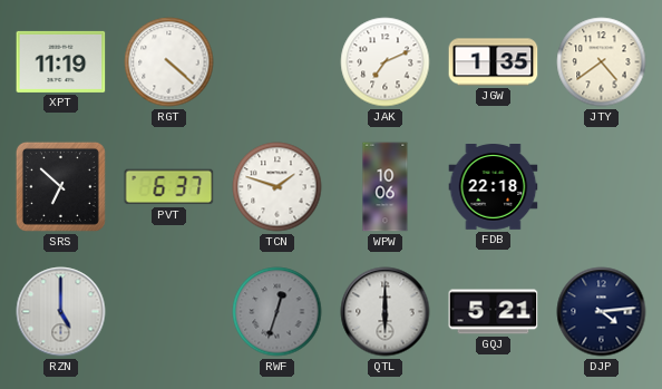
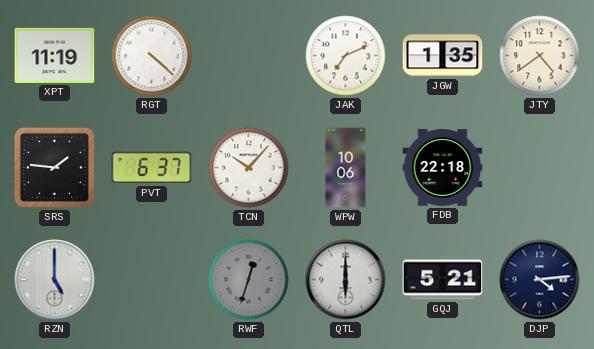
SRS: 6:52 -> 1:46
TCN: 1:48 -> 10:07
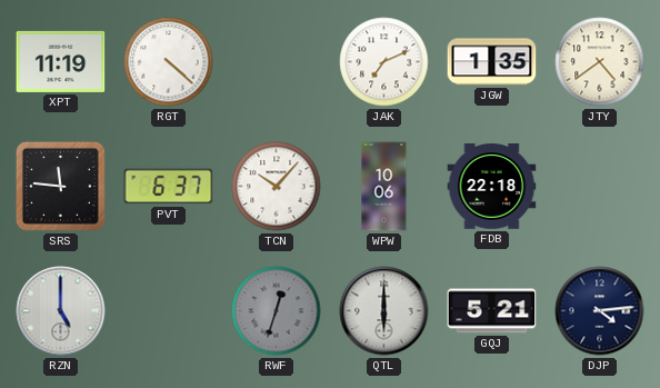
SRS: 1:46 -> 11:46
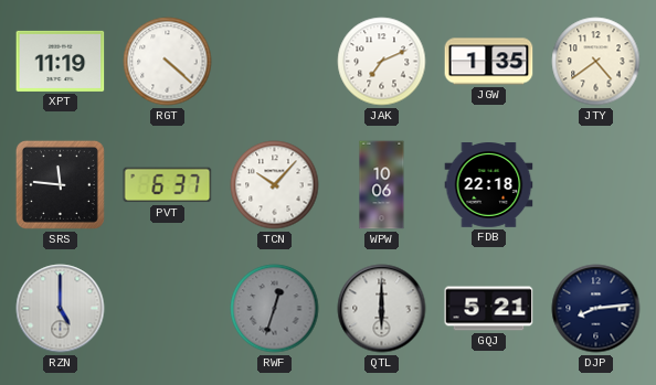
DJP: 4:14 -> 8:14
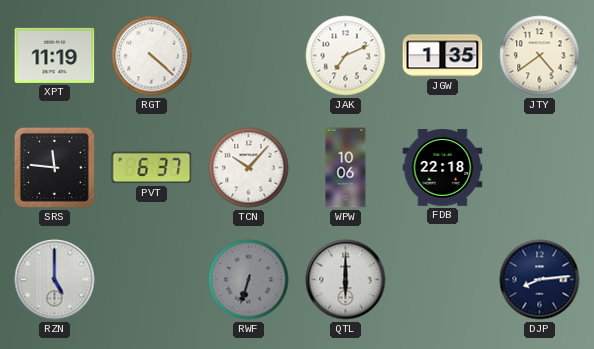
RWF: 12:33 -> 6:33
GQJ: 5:21 -> none
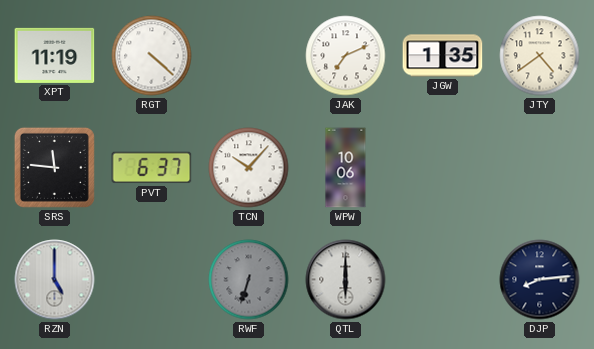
FDB: 22:18 -> none
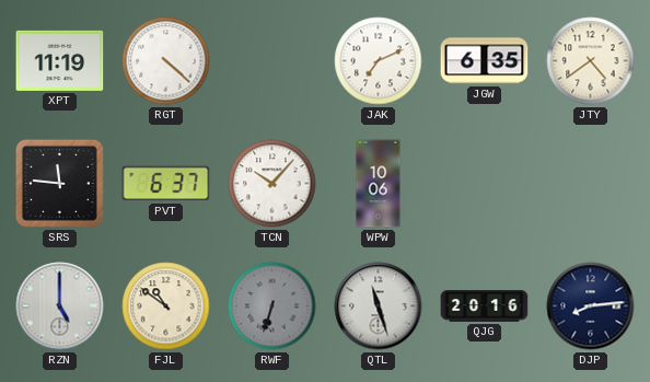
JGW: 1:35 -> 6:35
FJL: none -> 10:51
QTL: 6:00 -> 11:27
QJG: none -> 20:16
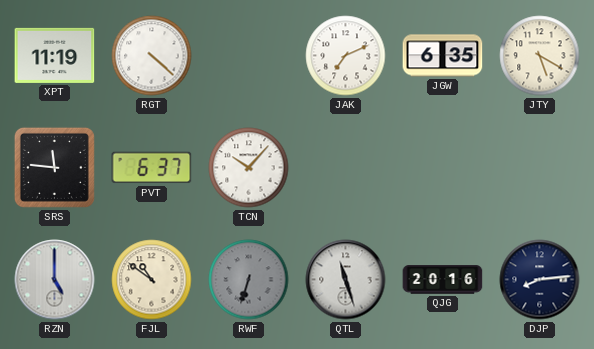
JTY: 4:39 -> 5:20
WPW: 10:06 -> none
